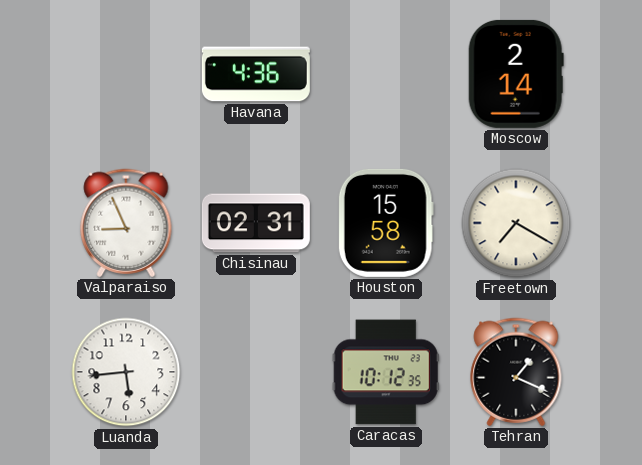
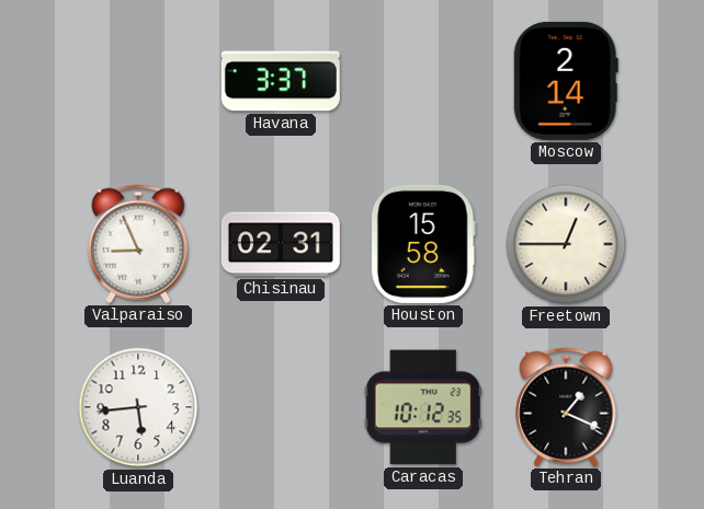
Havana: 4:36 -> 3:37
Freetown: 7:20 -> 12:45
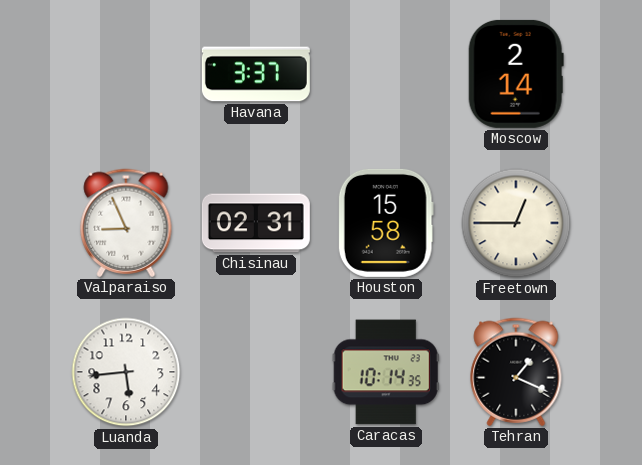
Caracas: 10:12 -> 10:14
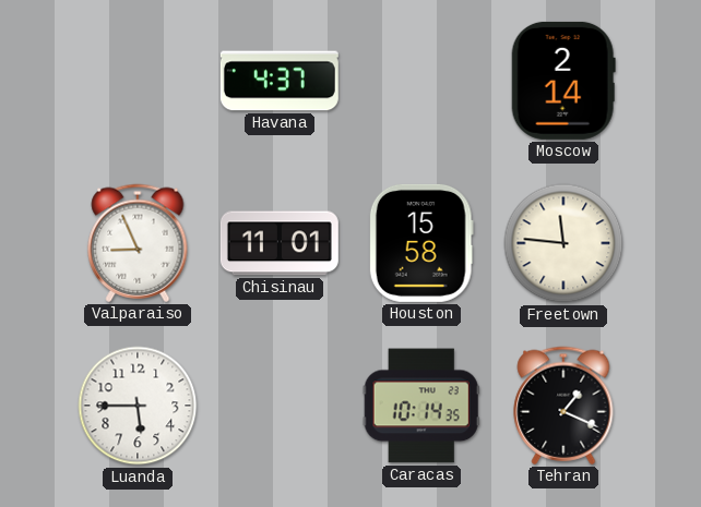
Havana: 3:37 -> 4:37
Chisinau: 02:31 -> 11:01
Freetown: 12:45 -> 11:46
Luanda: 5:44 -> 5:45
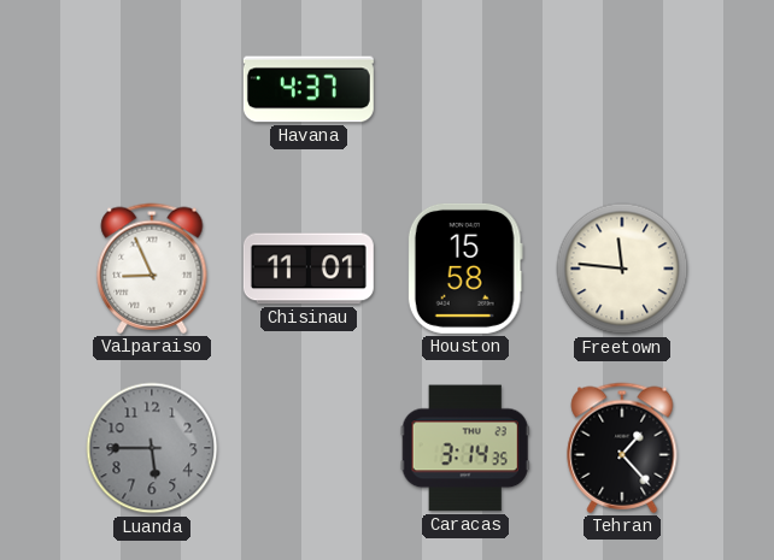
Moscow: 2:14 -> none
Luanda dial: white -> grey
Caracas: 10:14 -> 3:14
Tehran: 1:19 -> 1:23
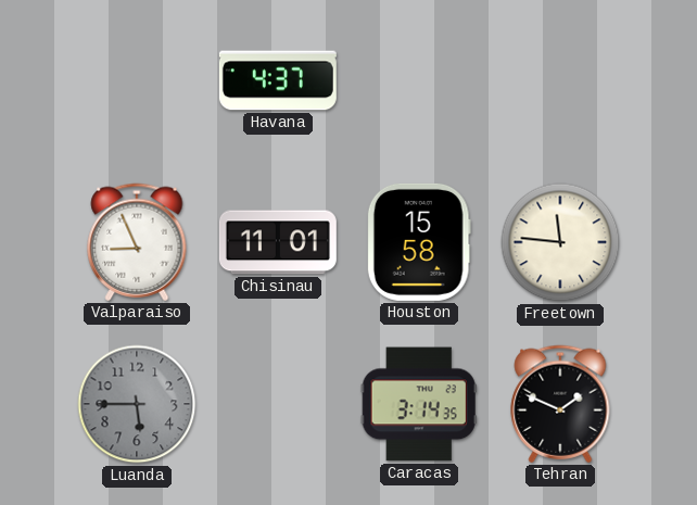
Tehran: 1:23 -> 1:49
